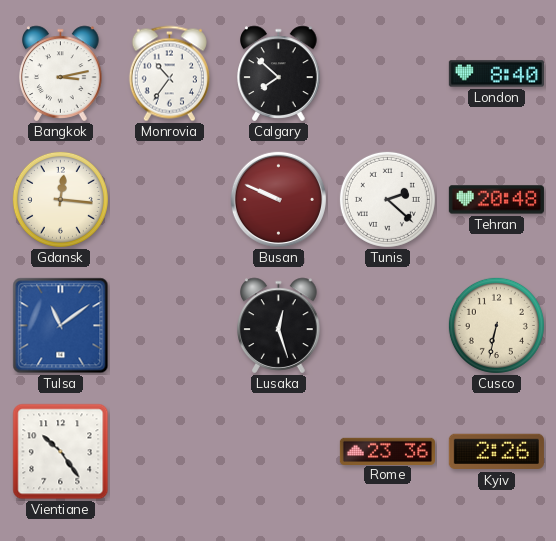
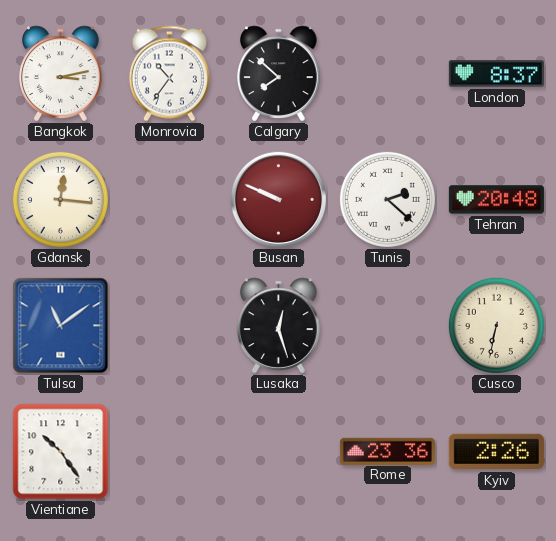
London: 8:40 -> 8:37
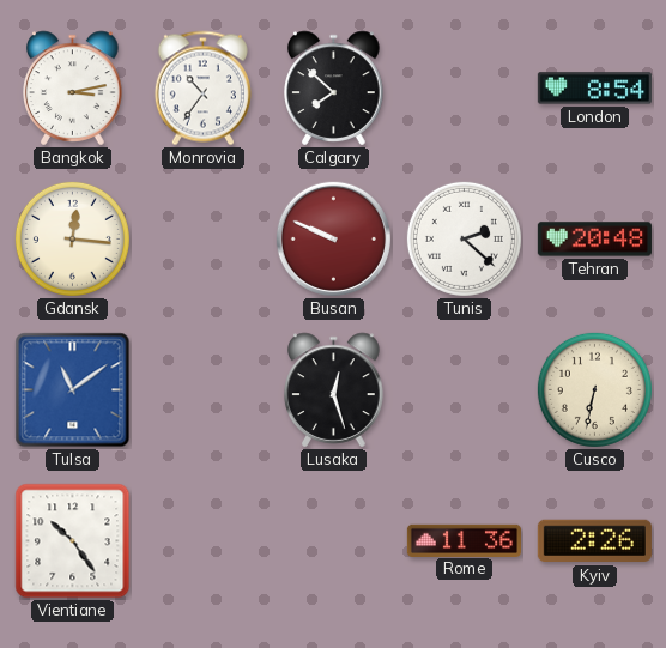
London: 8:37 -> 8:54
Rome: 23:36 -> 11:36
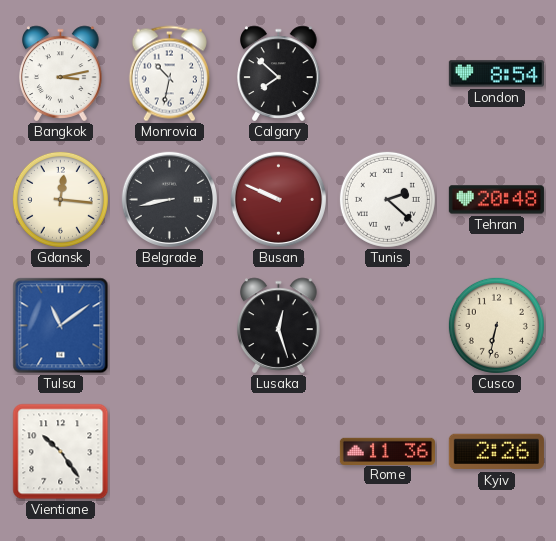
Monrovia: 10:36 -> 10:32
Belgrade: none -> 8:43
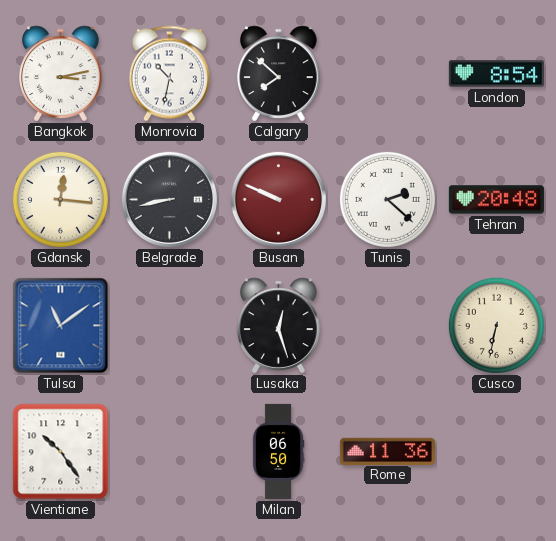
Milan: none -> 06:50
Kyiv: 2:26 -> none
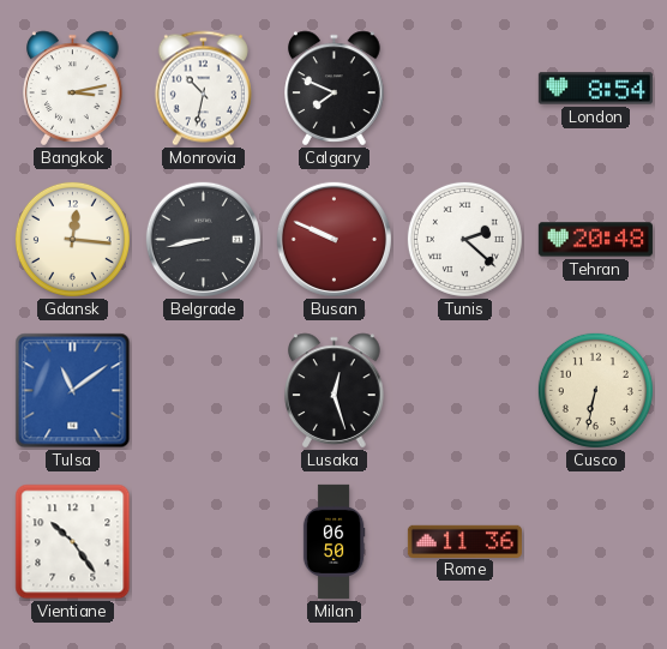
Calgary: 7:52 -> 7:49
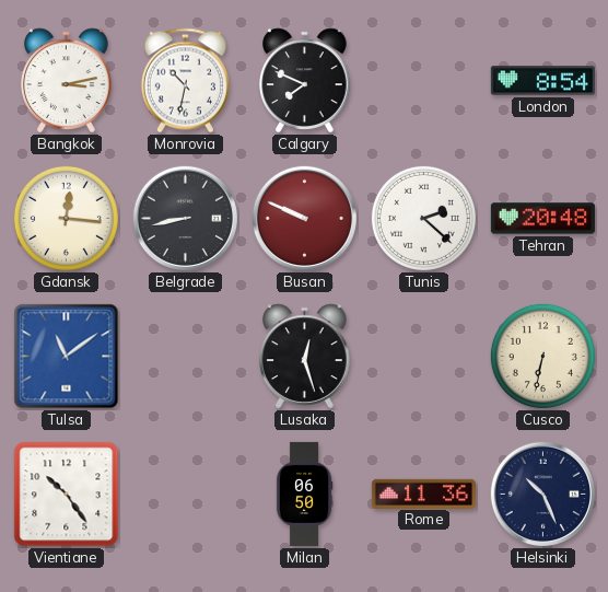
Helsinki: none -> 10:26
